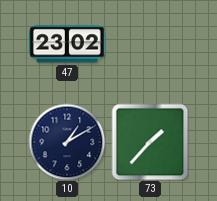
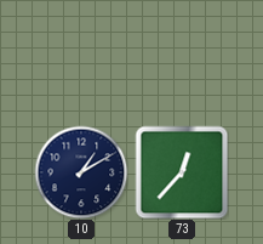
47: 23:02 -> none
73: 1:37 -> 12:37
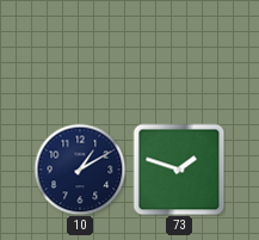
73: 12:37 -> 1:48
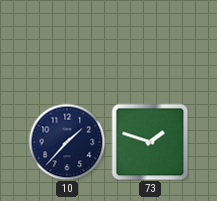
10: 1:10 -> 1:37
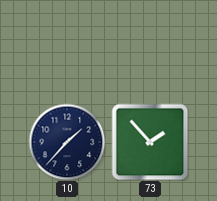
73: 1:48 -> 1:53
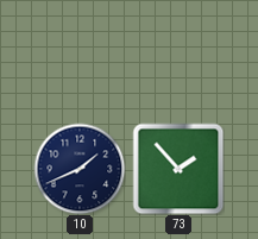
10: 1:37 -> 1:41
